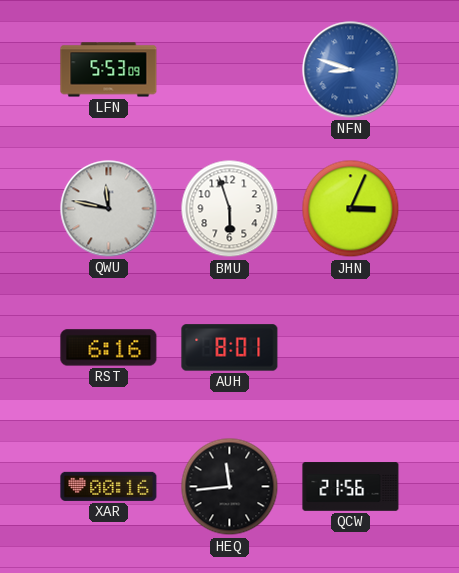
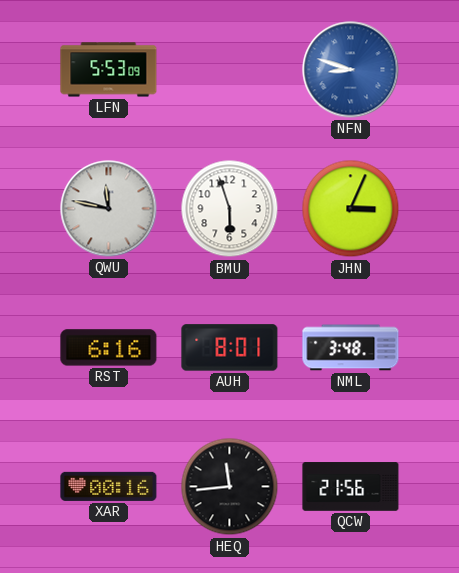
NML: none -> 3:48
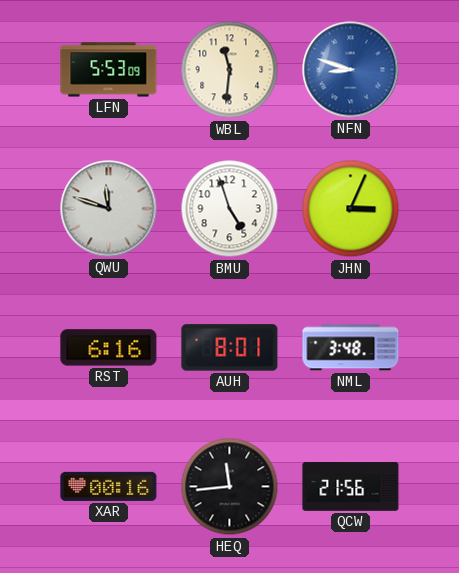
WBL: none -> 11:31
QWU: 11:47 -> 11:48
BMU: 5:57 -> 4:57
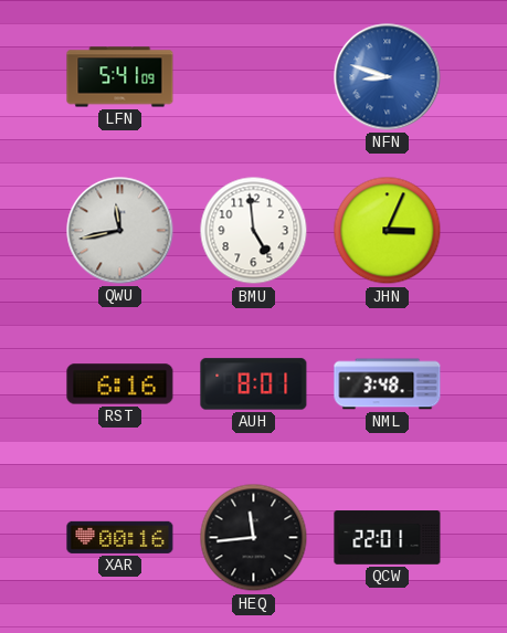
LFN: 5:53 -> 5:41
WBL: 11:31 -> none
QWU: 11:48 -> 11:43
BMU: 4:57 -> 4:59
QCW: 21:56 -> 22:01
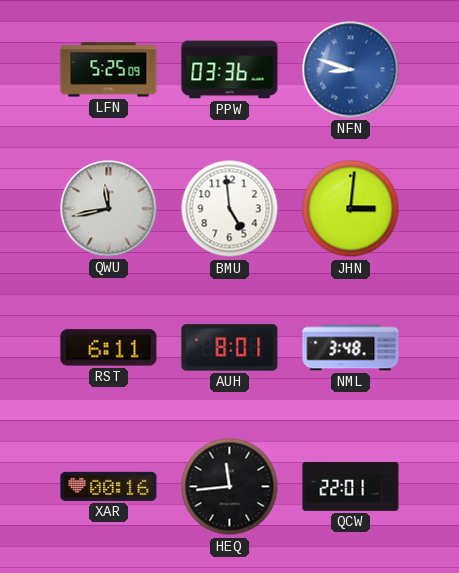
LFN: 5:41 -> 5:25
PPW: none -> 03:36
JHN: 3:04 -> 3:01
RST: 6:16 -> 6:11
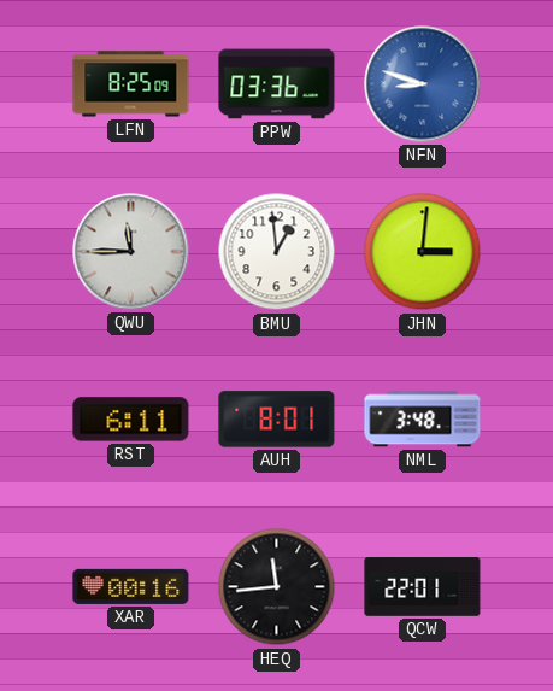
LFN: 5:25 -> 8:25
QWU: 11:43 -> 11:45
BMU: 4:59 -> 12:59
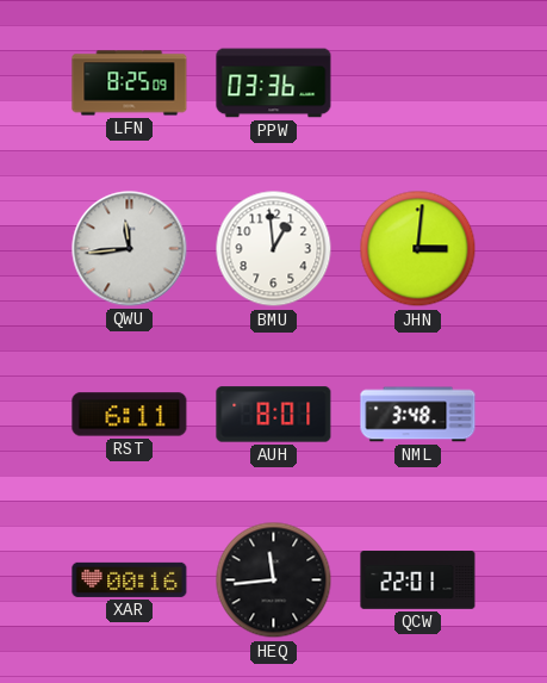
NFN: 8:48 -> none
QWU: 11:45 -> 11:44
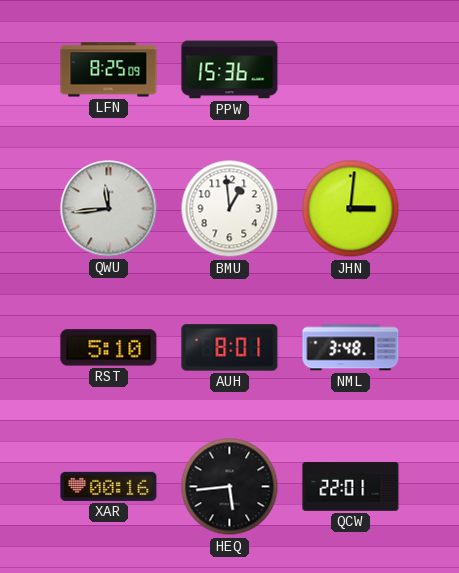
PPW: 03:36 -> 15:36
RST: 6:11 -> 5:10
HEQ: 11:44 -> 5:44
